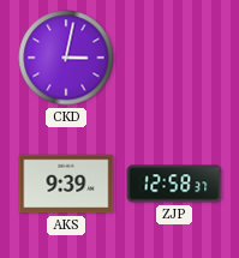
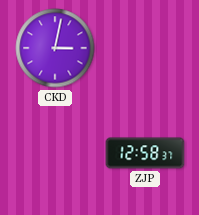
AKS: 9:39 -> none
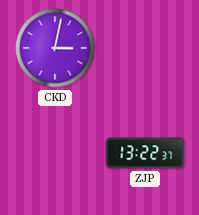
ZJP: 12:58 -> 13:22
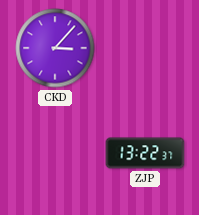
CKD: 3:02 -> 3:07
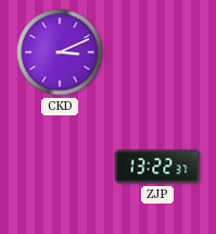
CKD: 3:07 -> 3:11
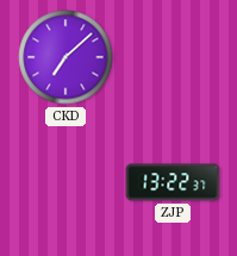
CKD: 3:11 -> 7:08
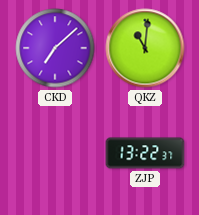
QKZ: none -> 11:01
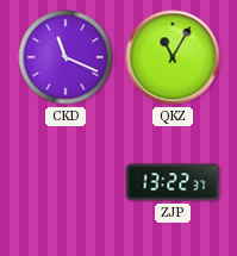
CKD: 7:08 -> 11:19
QKZ: 11:01 -> 11:05
